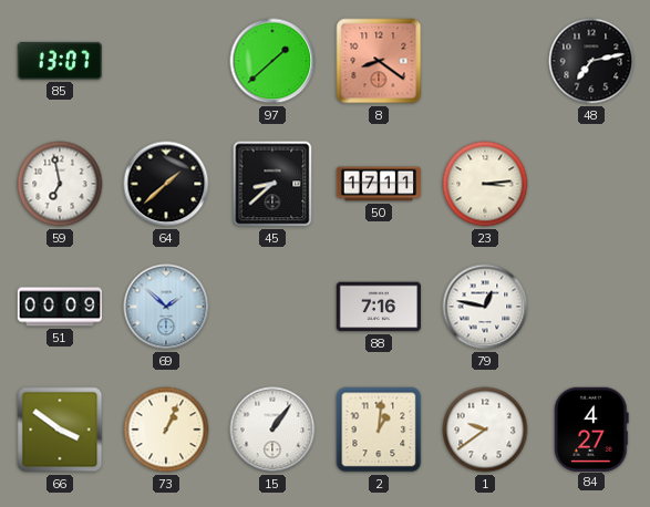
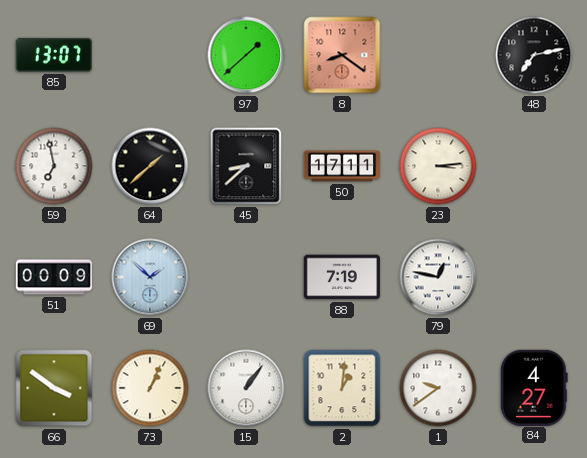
88: 7:16 -> 7:19
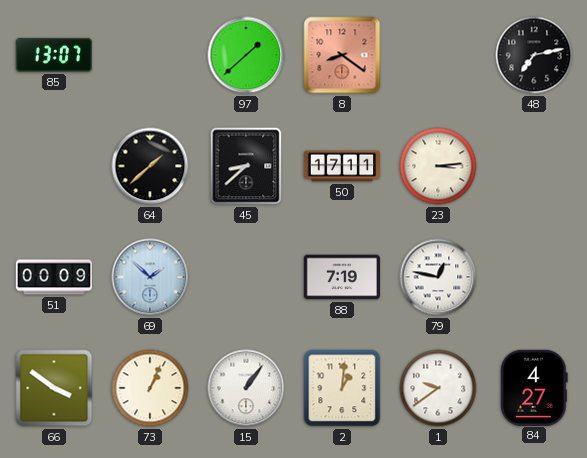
59: 6:58 -> none
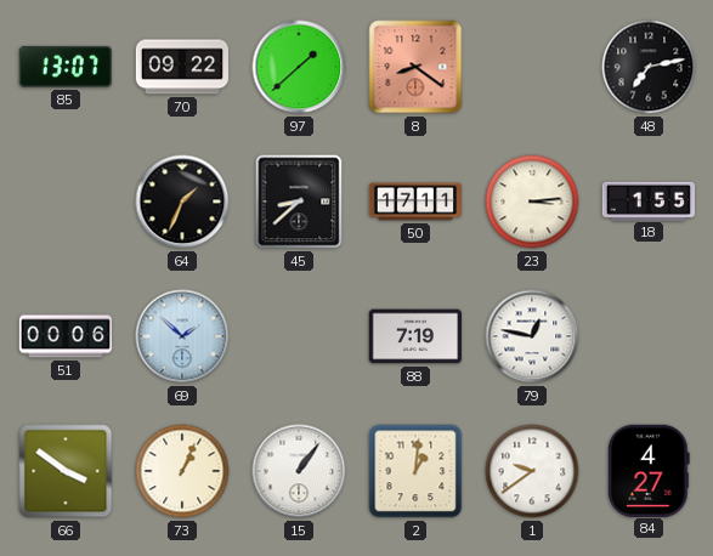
70: none -> 09:22
64: 1:38 -> 1:34
18: none -> 1:55
51: 00:09 -> 00:06
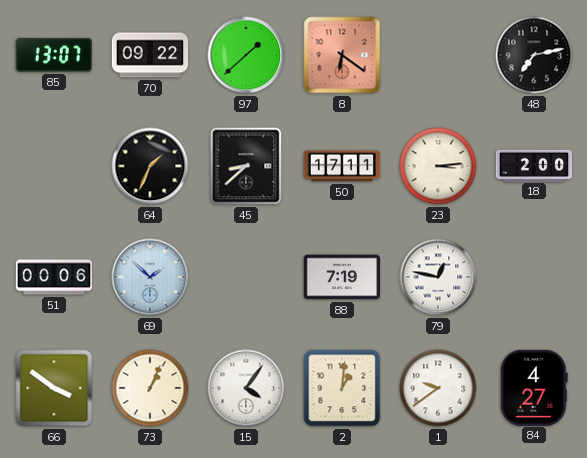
8: 8:21 -> 6:21
18: 1:55 -> 2:00
15: 1:06 -> 4:06
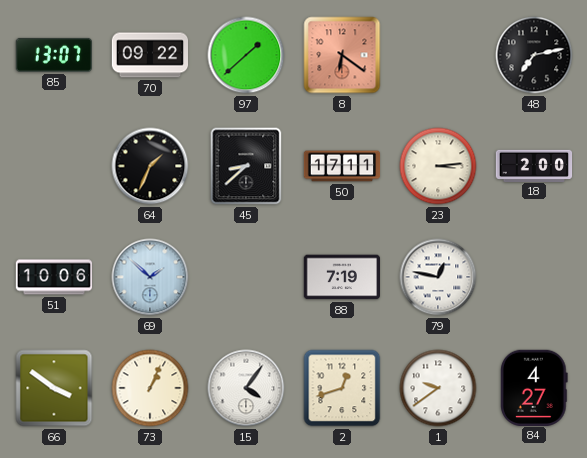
51: 00:06 -> 10:06
2: 1:01 -> 12:42
